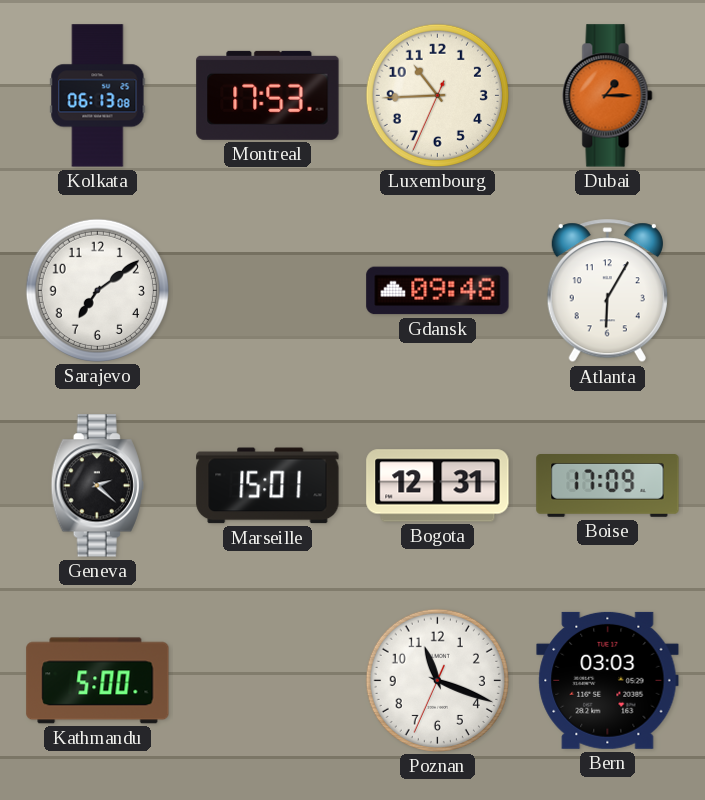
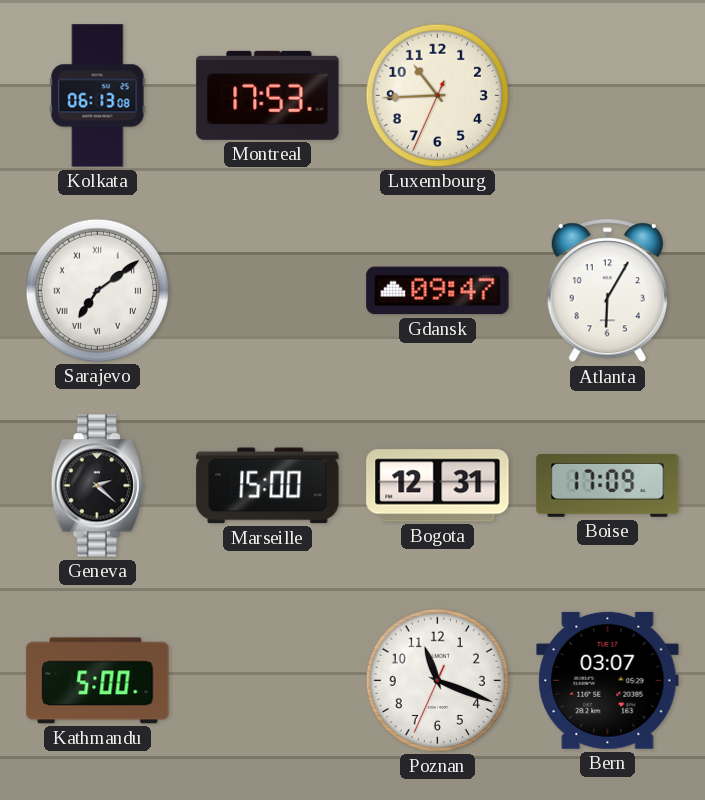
Dubai: 1:15 -> none
Sarajevo numerals: Arabic -> Roman
Gdansk: 09:48 -> 09:47
Marseille: 15:01 -> 15:00
Bern: 03:03 -> 03:07
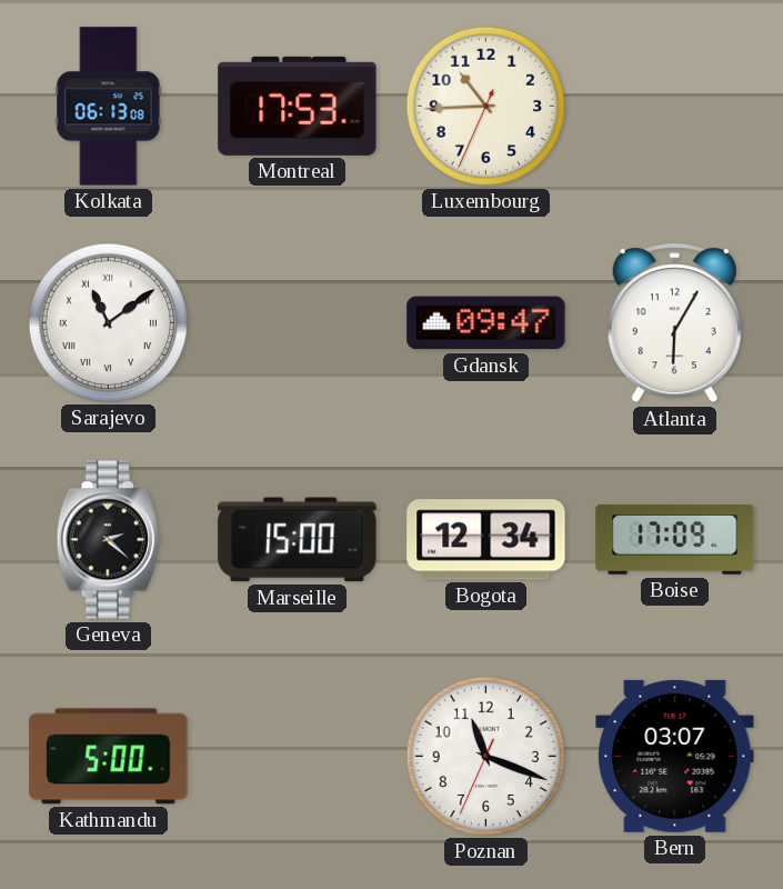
Sarajevo: 7:09 -> 11:09
Bogota: 12:31 -> 12:34
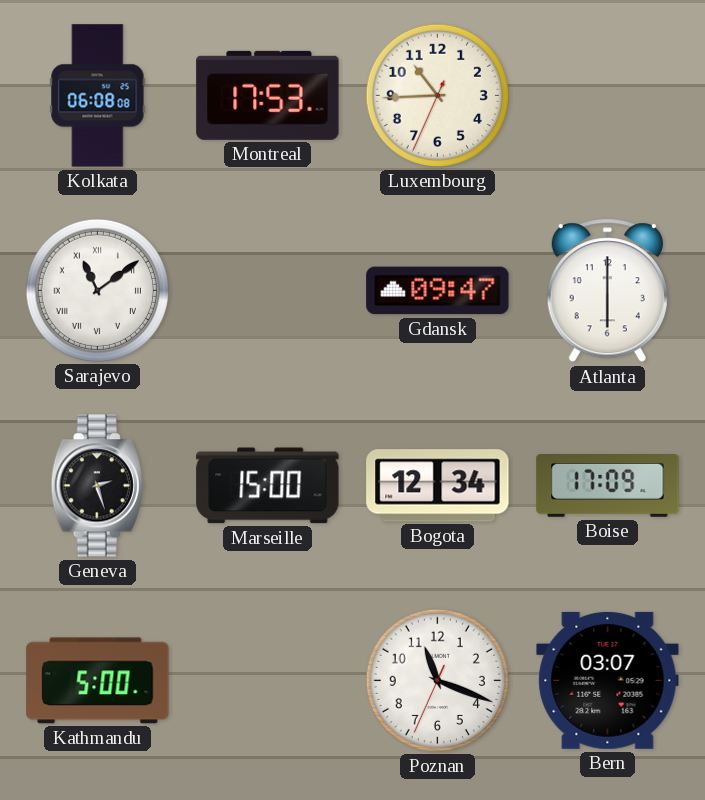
Kolkata: 06:13 -> 06:08
Atlanta: 6:05 -> 6:00
Geneva: 2:22 -> 2:27
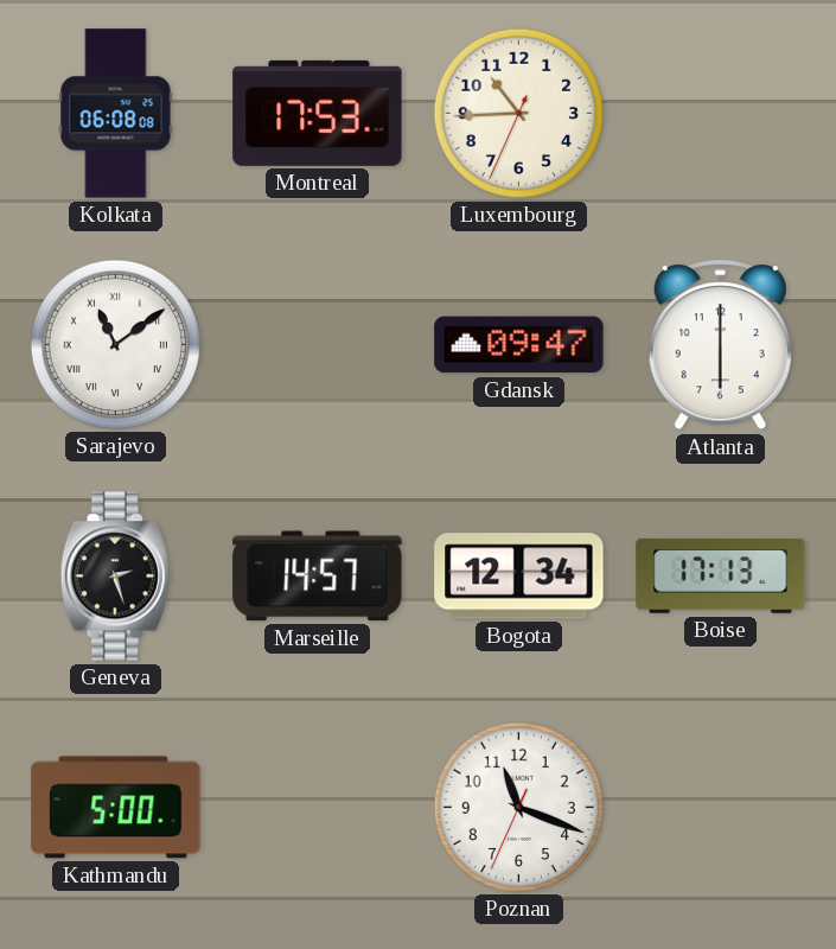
Marseille: 15:00 -> 14:57
Boise: 17:09 -> 17:13
Bern: 03:07 -> none
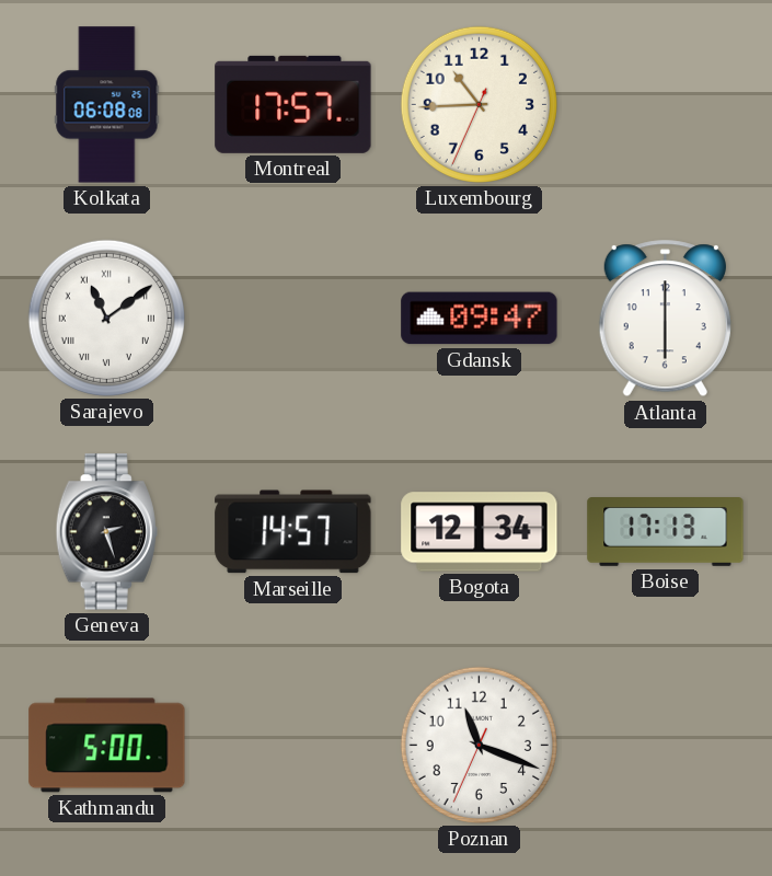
Montreal: 17:53 -> 17:57
